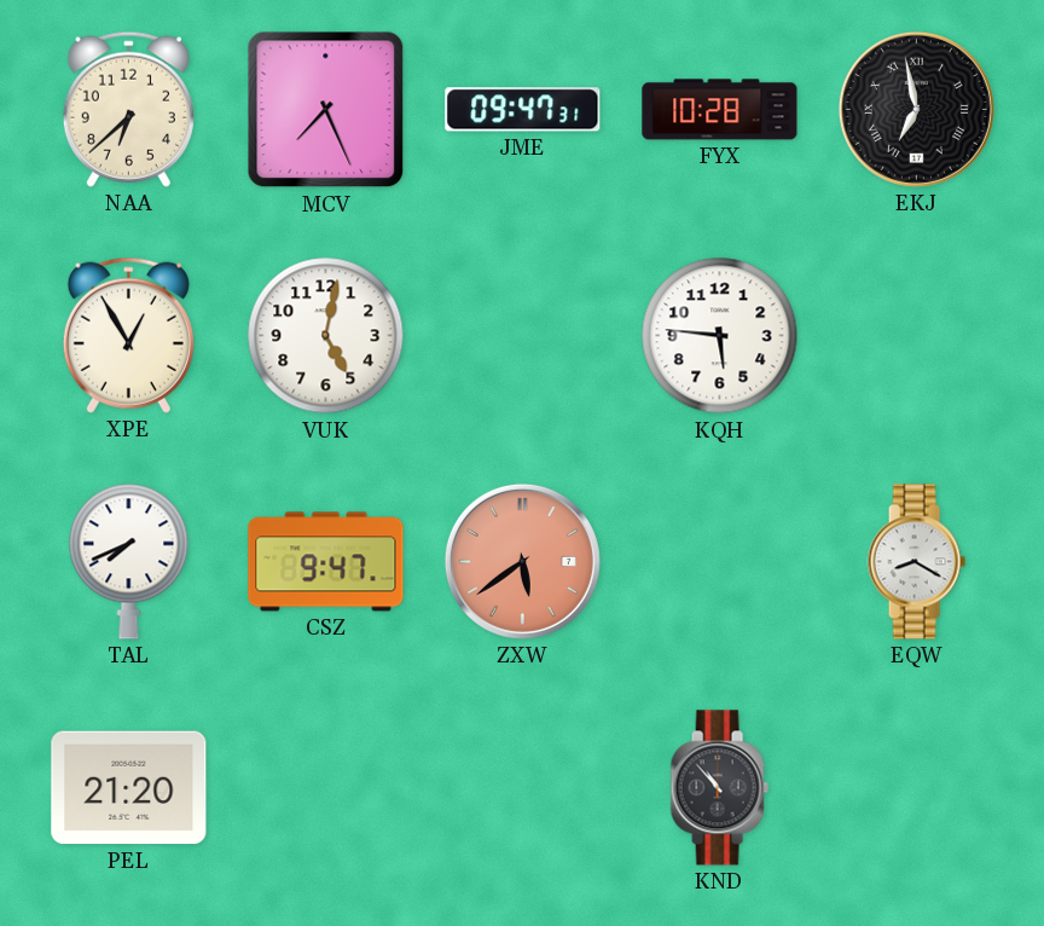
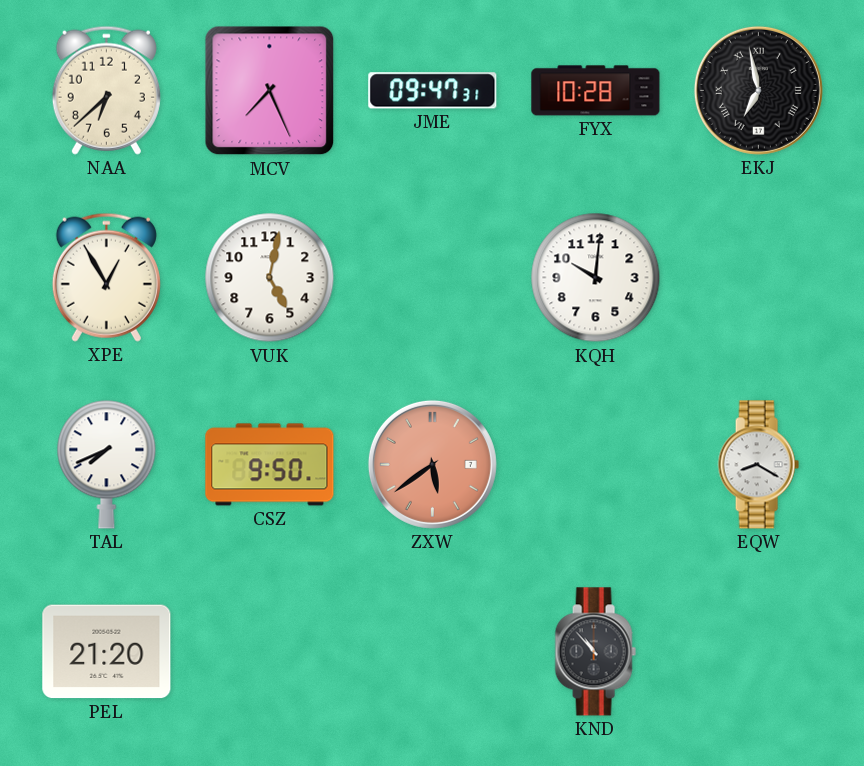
KQH: 5:46 -> 10:01
CSZ: 9:47 -> 9:50
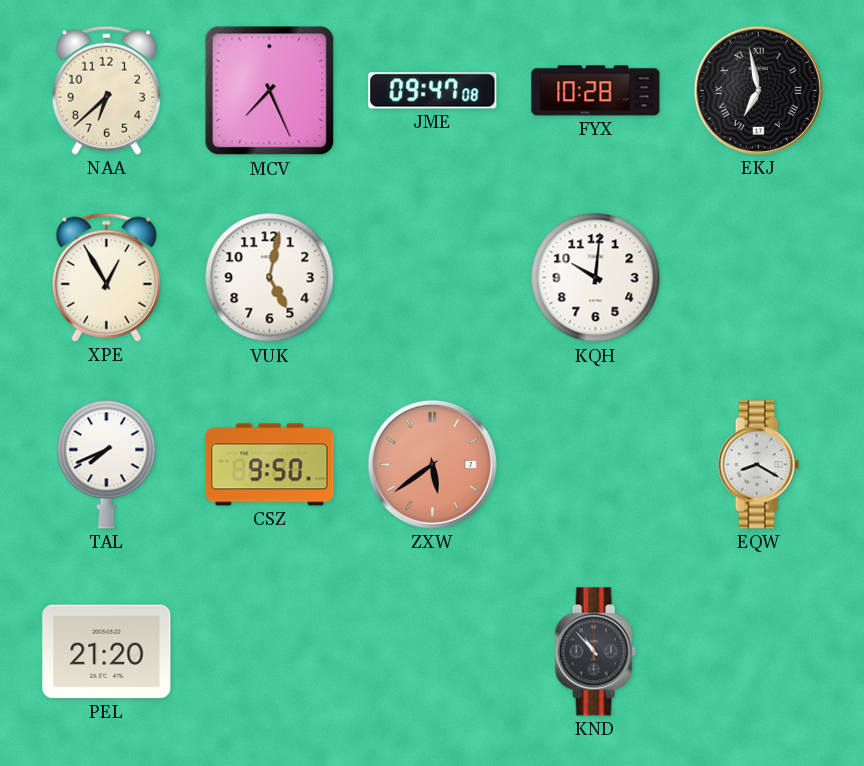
JME: 09:47:31 -> 09:47:08
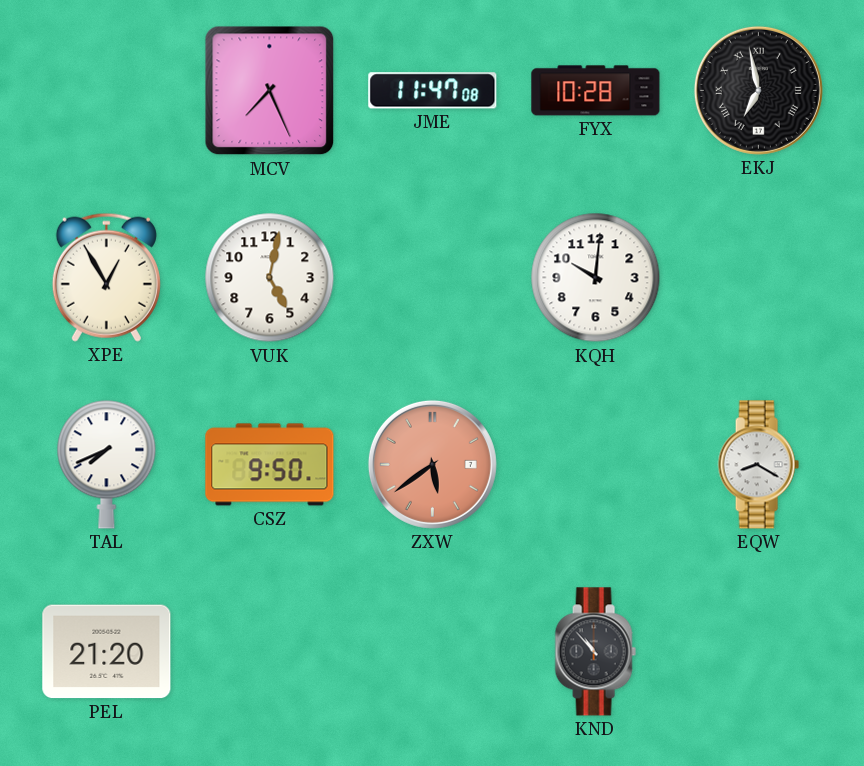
NAA: 6:38 -> none
JME: 09:47 -> 11:47
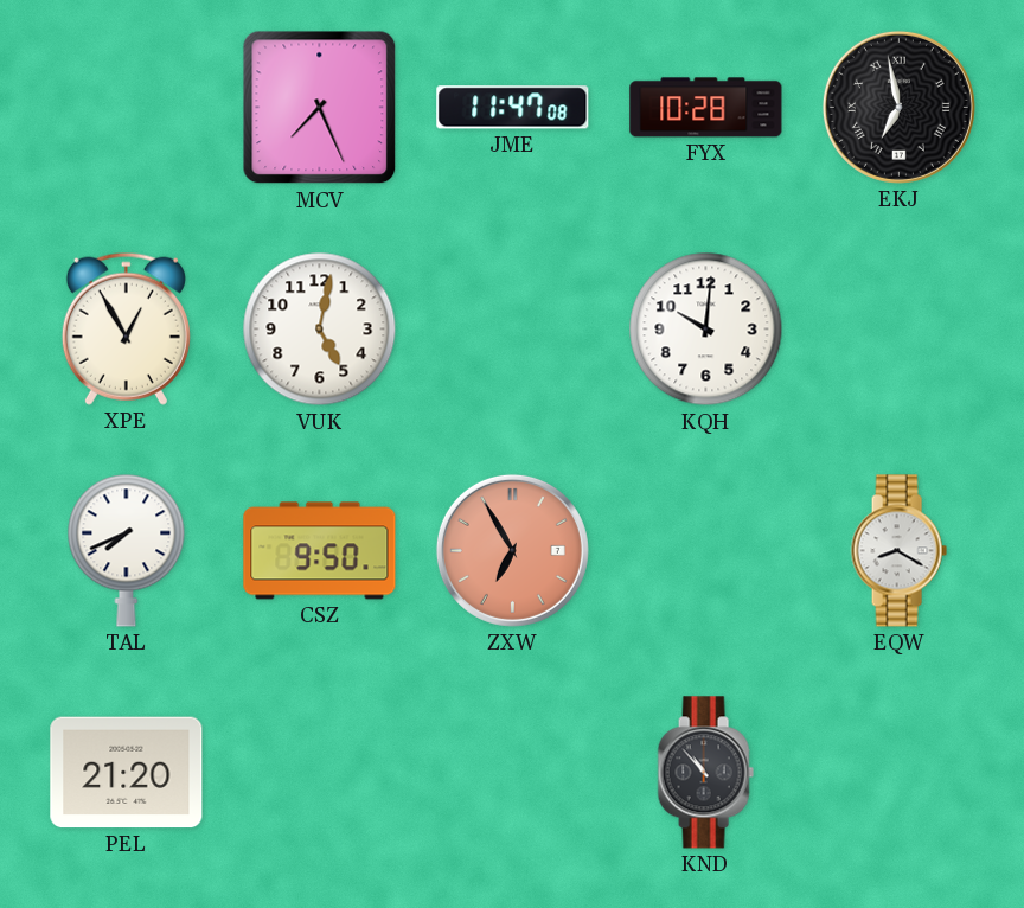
ZXW: 5:39 -> 6:55
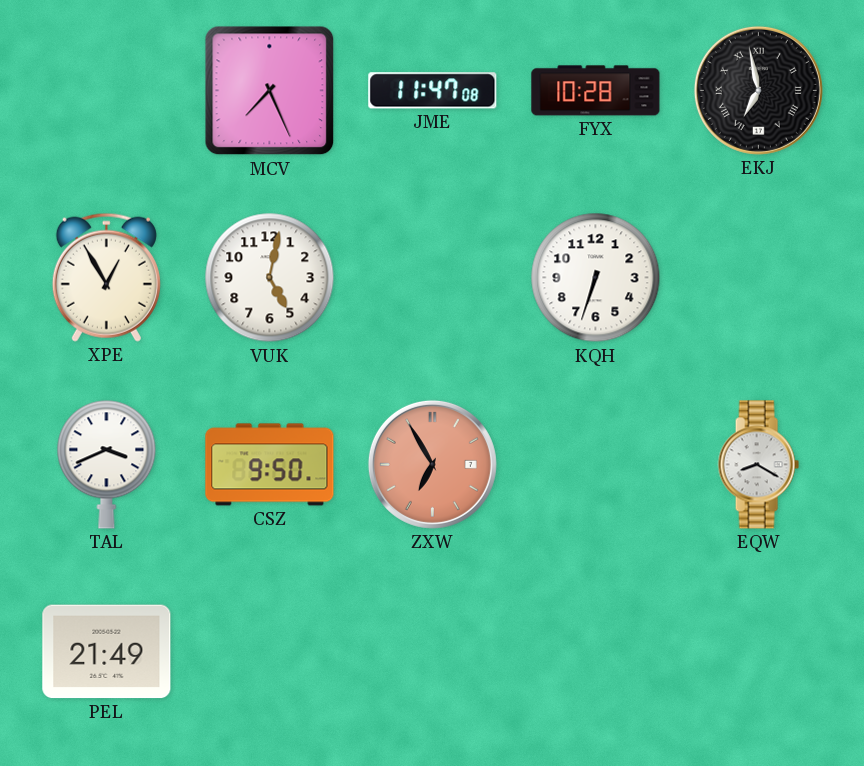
KQH: 10:01 -> 6:33
TAL: 7:41 -> 3:41
PEL: 21:20 -> 21:49
KND: 10:53 -> none
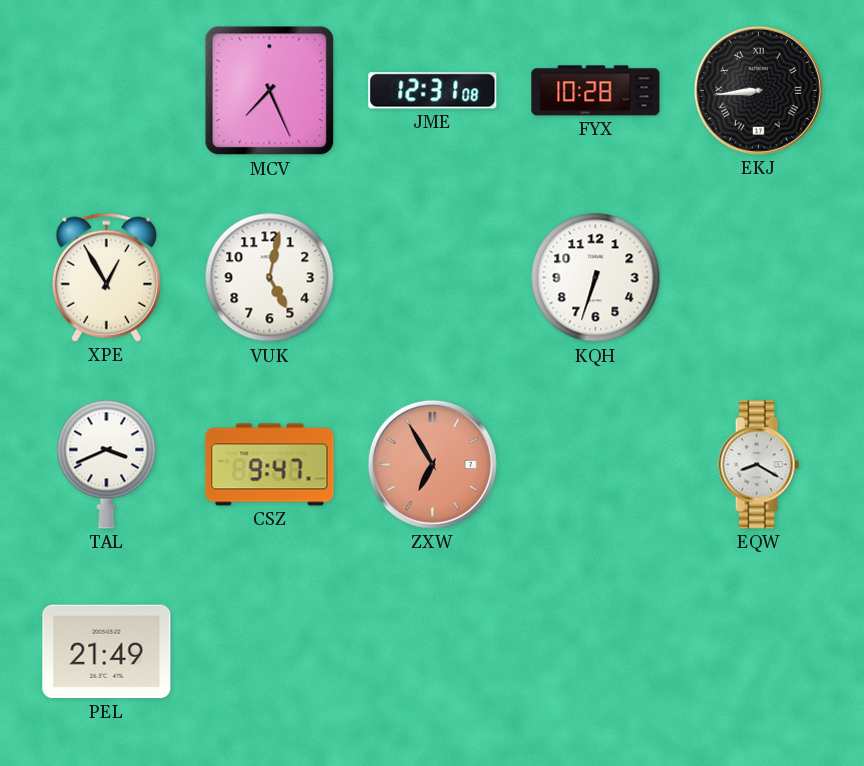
JME: 11:47 -> 12:31
EKJ: 6:58 -> 8:44
CSZ: 9:50 -> 9:47
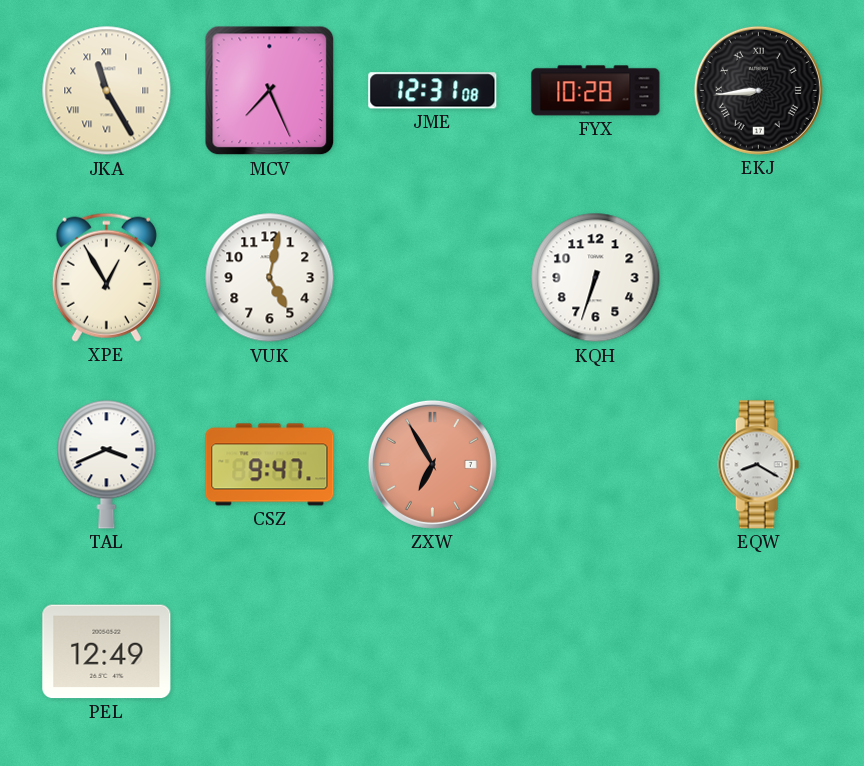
JKA: none -> 11:25
PEL: 21:49 -> 12:49
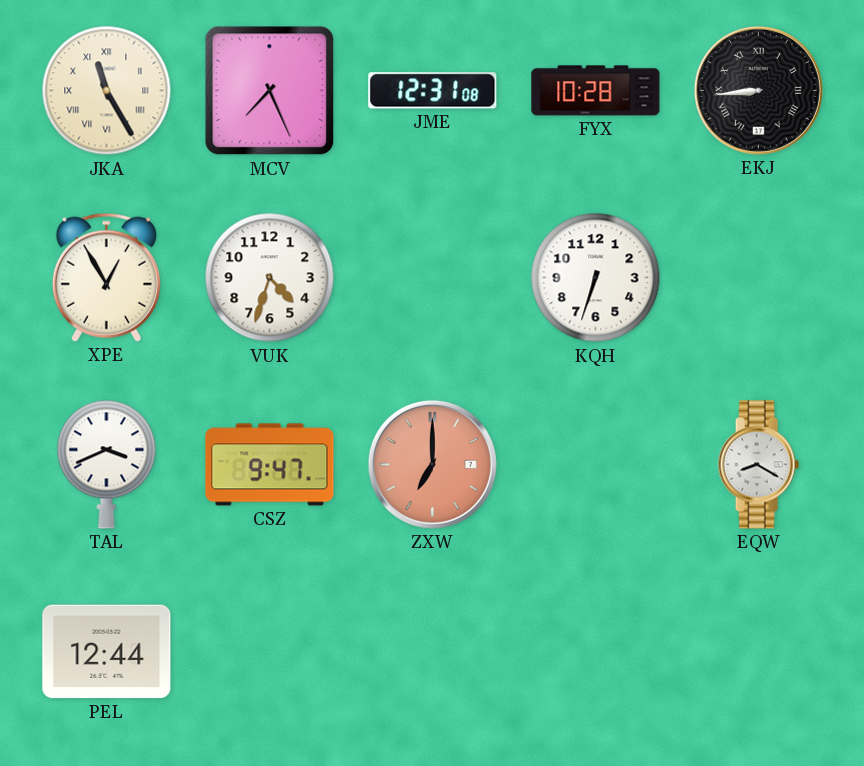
VUK: 5:02 -> 4:33
ZXW: 6:55 -> 7:00
PEL: 12:49 -> 12:44
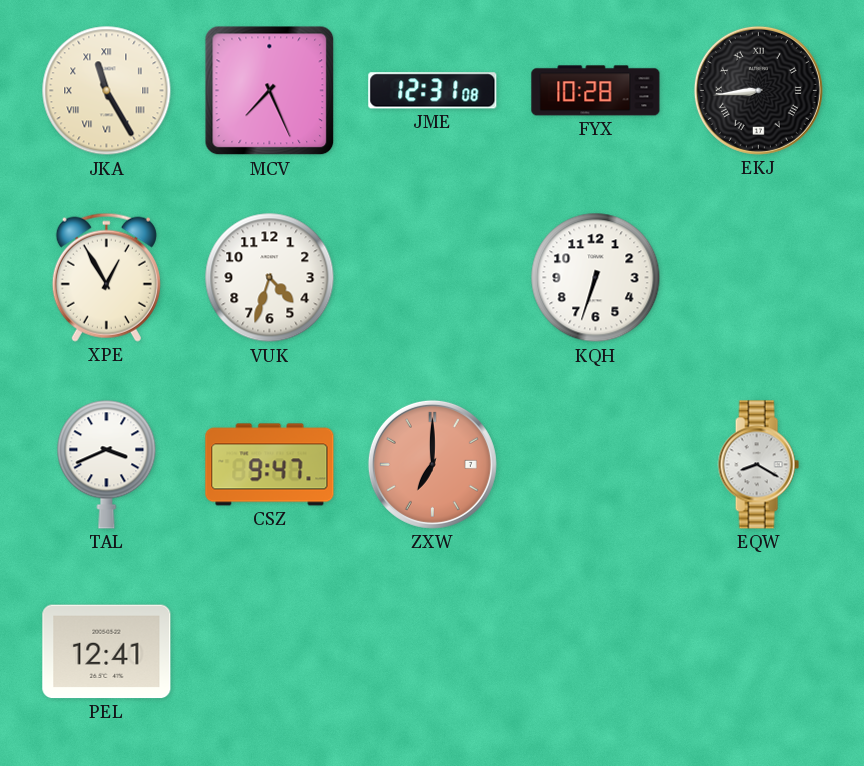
PEL: 12:44 -> 12:41
